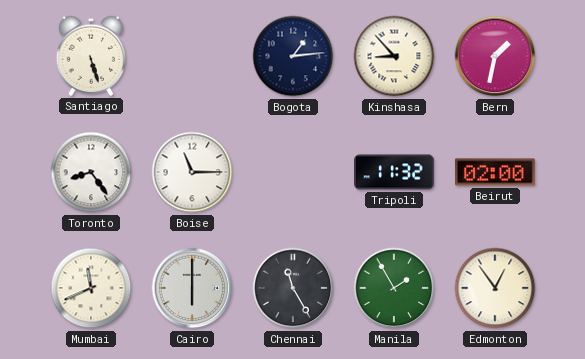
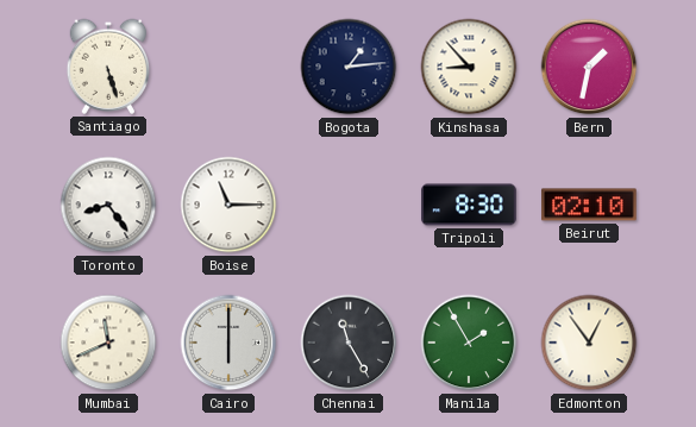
Tripoli: 11:32 -> 8:30
Beirut: 02:00 -> 02:10
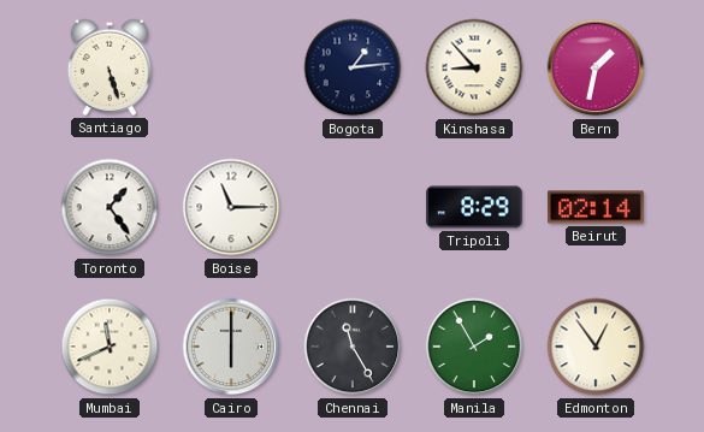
Toronto: 8:24 -> 1:24
Tripoli: 8:30 -> 8:29
Beirut: 02:10 -> 02:14
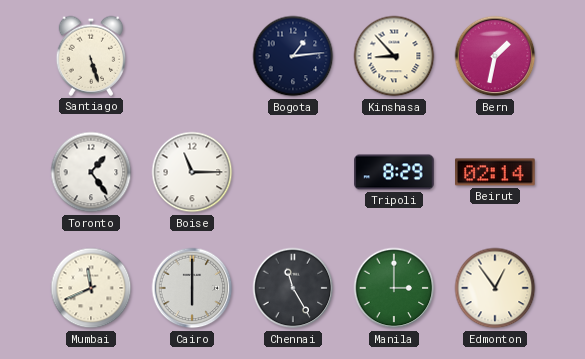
Manila: 1:55 -> 3:00
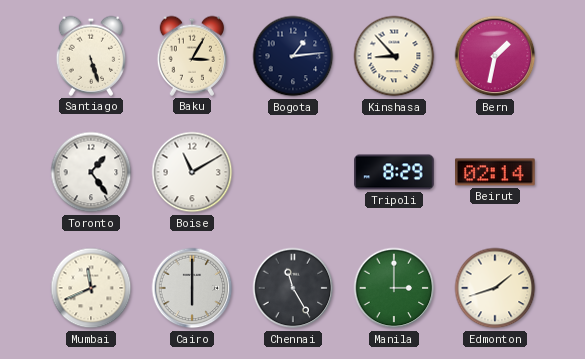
Baku: none -> 3:05
Boise: 11:15 -> 11:10
Edmonton: 12:54 -> 1:42
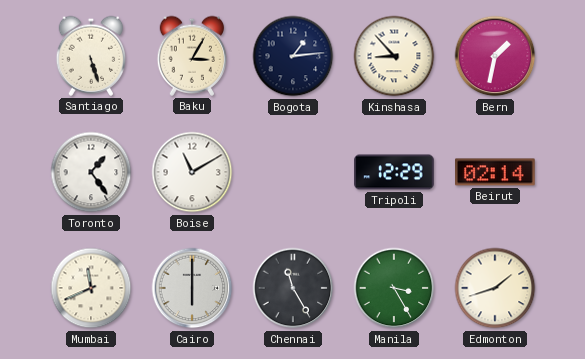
Tripoli: 8:29 -> 12:29
Manila: 3:00 -> 3:25
